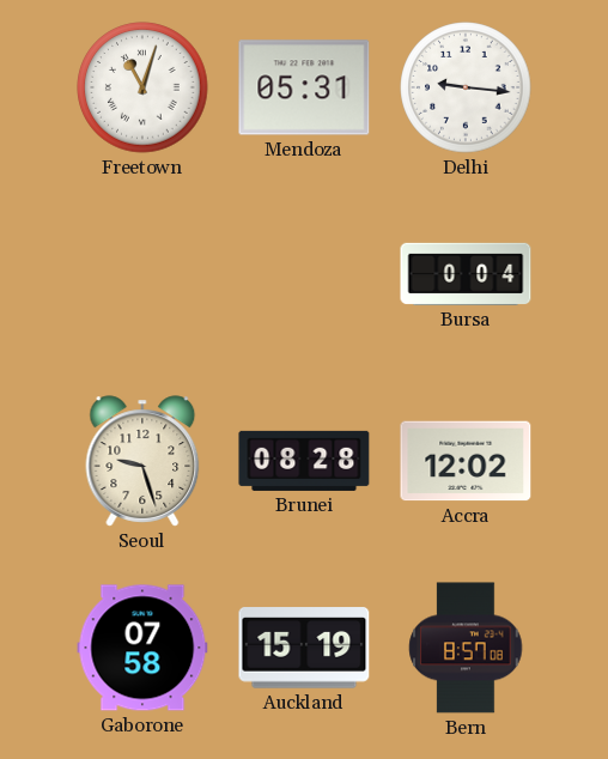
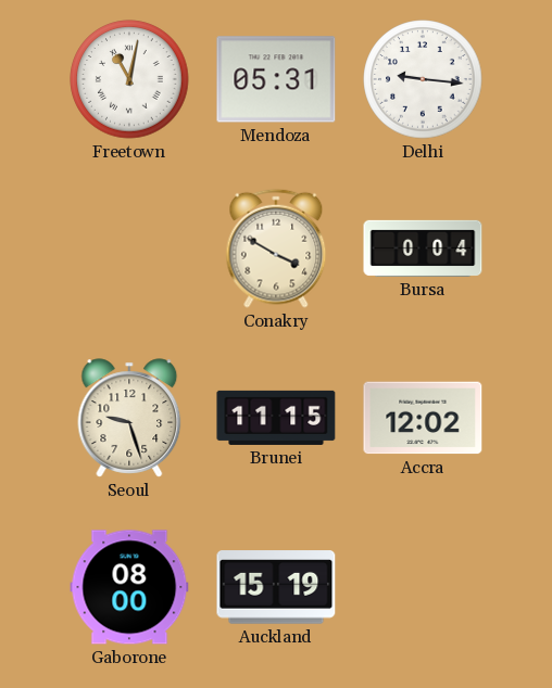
Freetown: 11:03 -> 11:02
Conakry: none -> 3:50
Brunei: 08:28 -> 11:15
Gaborone: 07:58 -> 08:00
Bern: 8:57 -> none
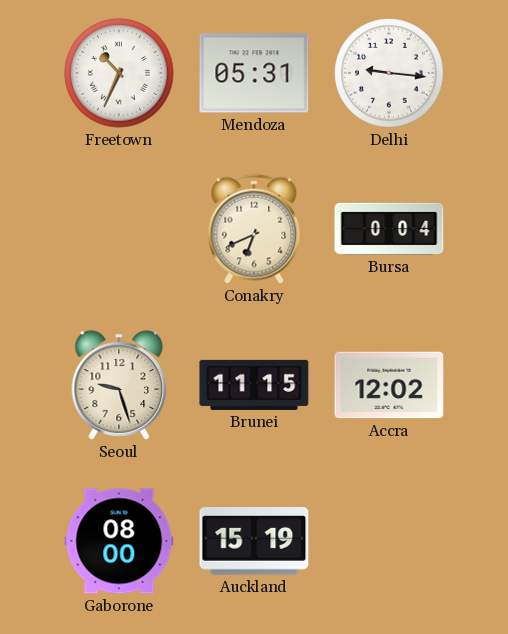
Freetown: 11:02 -> 10:34
Conakry: 3:50 -> 6:41
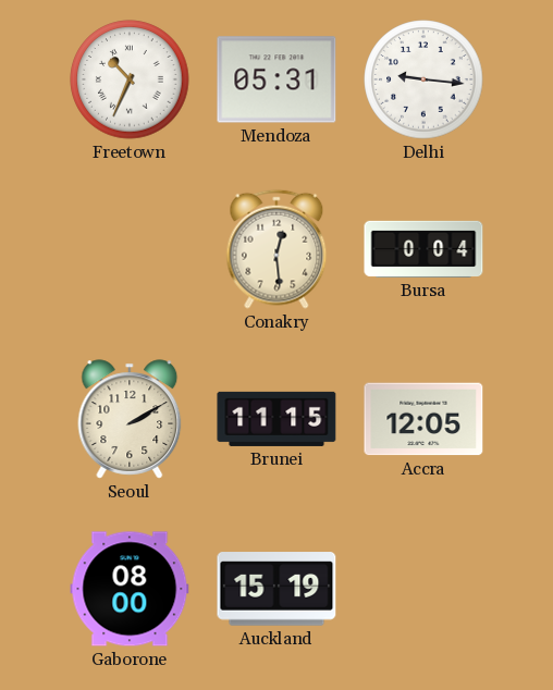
Conakry: 6:41 -> 12:29
Seoul: 9:27 -> 2:10
Accra: 12:02 -> 12:05
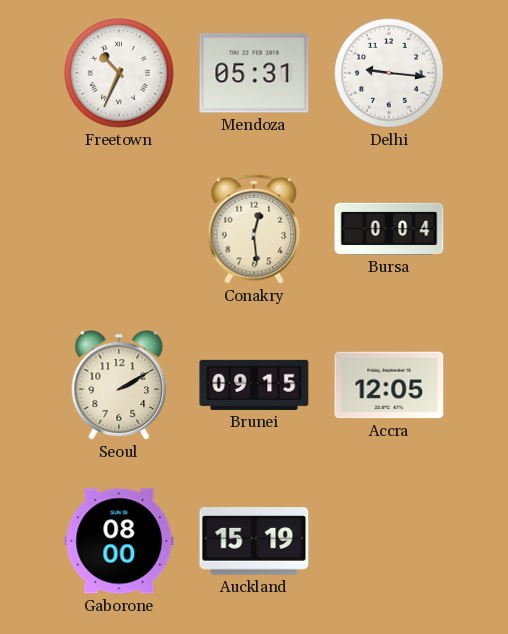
Brunei: 11:15 -> 09:15
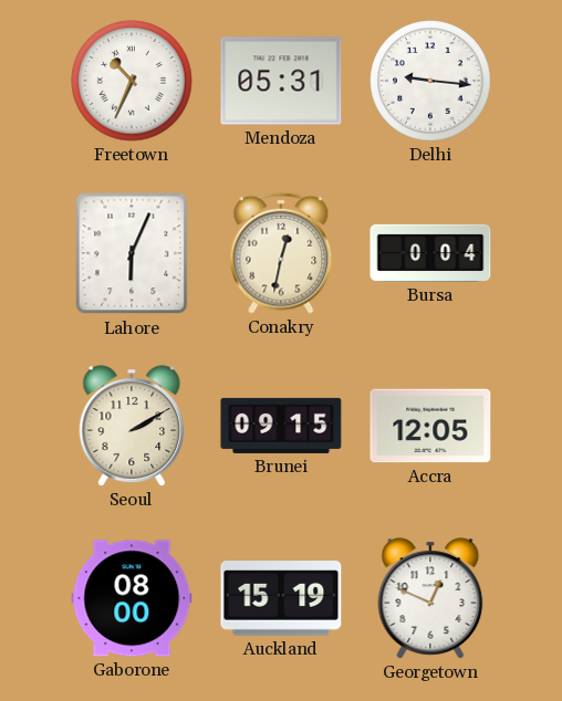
Lahore: none -> 6:04
Conakry: 12:29 -> 12:32
Georgetown: none -> 12:49
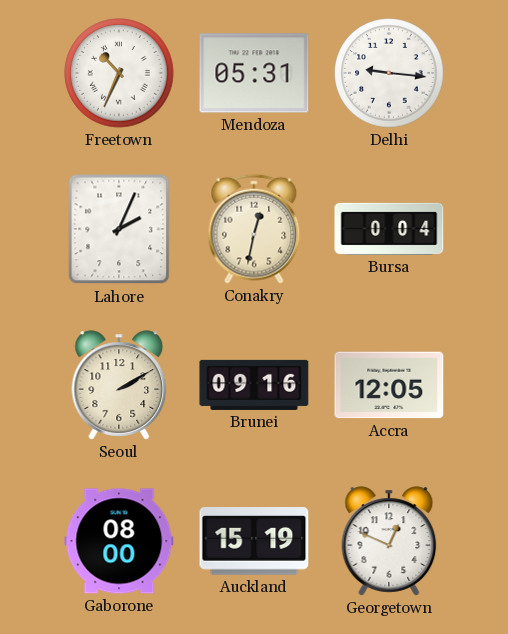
Lahore: 6:04 -> 2:04
Brunei: 09:15 -> 09:16
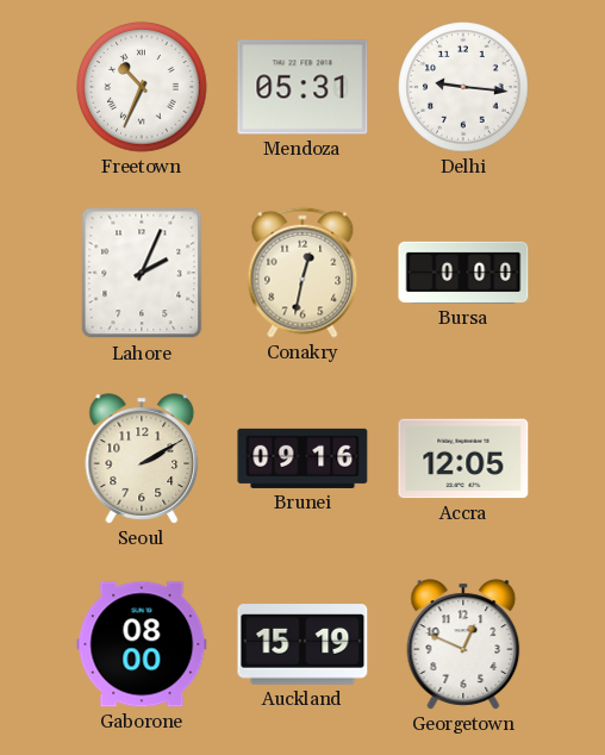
Bursa: 0:04 -> 0:00
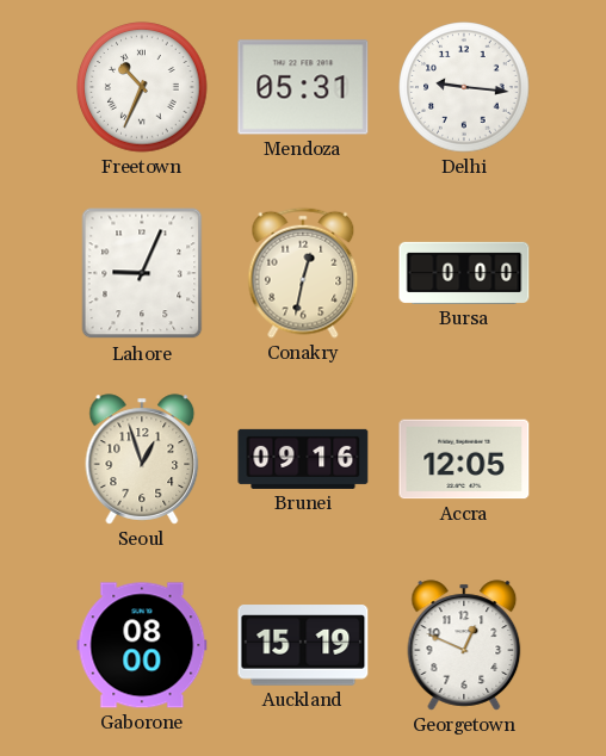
Lahore: 2:04 -> 9:04
Seoul: 2:10 -> 12:57
